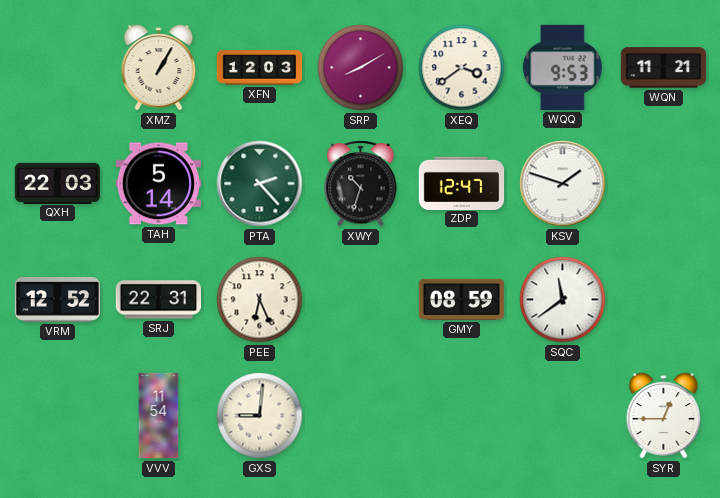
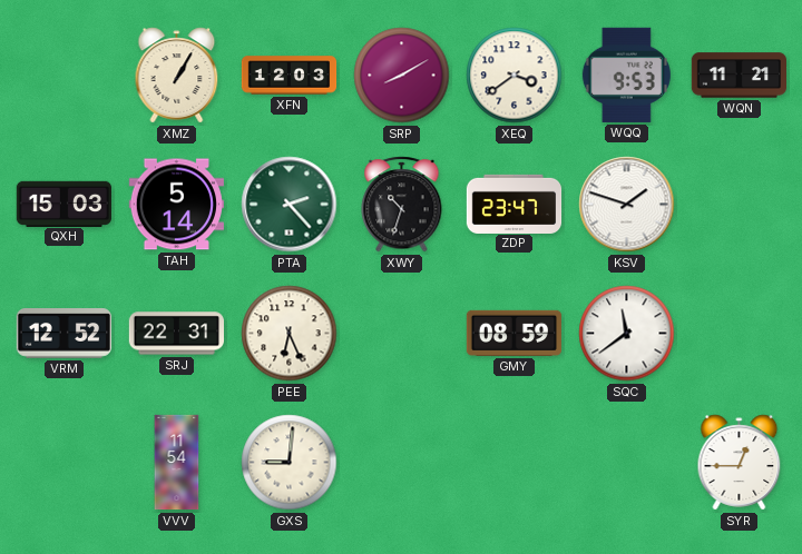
QXH: 22:03 -> 15:03
ZDP: 12:47 -> 23:47
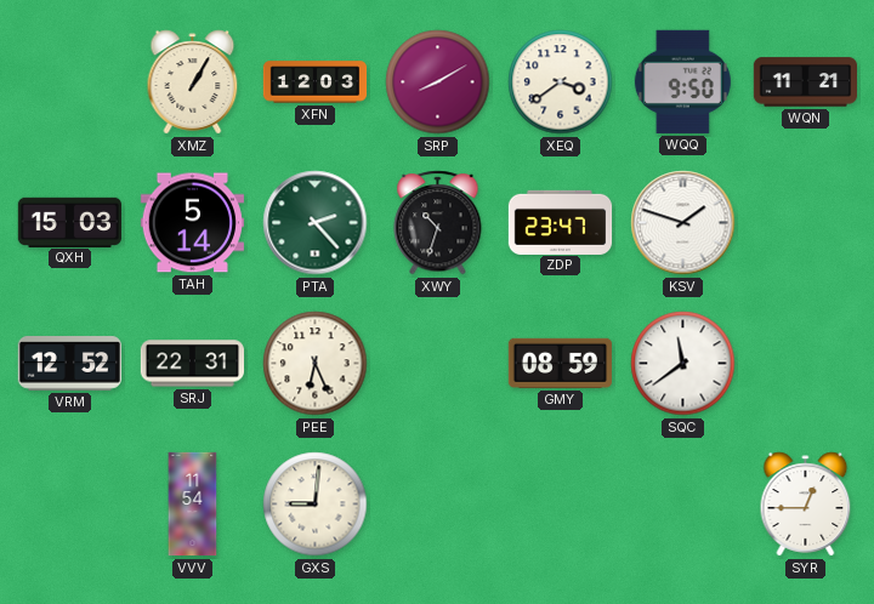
WQQ: 9:53 -> 9:50
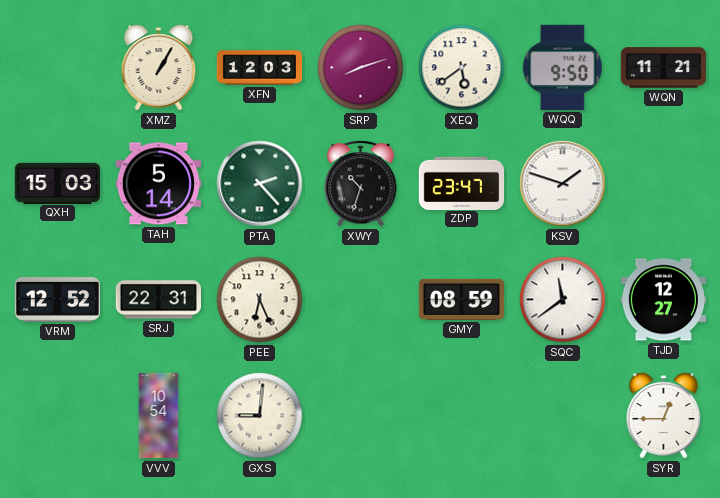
SRP: 8:10 -> 8:12
XEQ: 3:39 -> 5:39
TJD: none -> 12:27
VVV: 11:54 -> 10:54
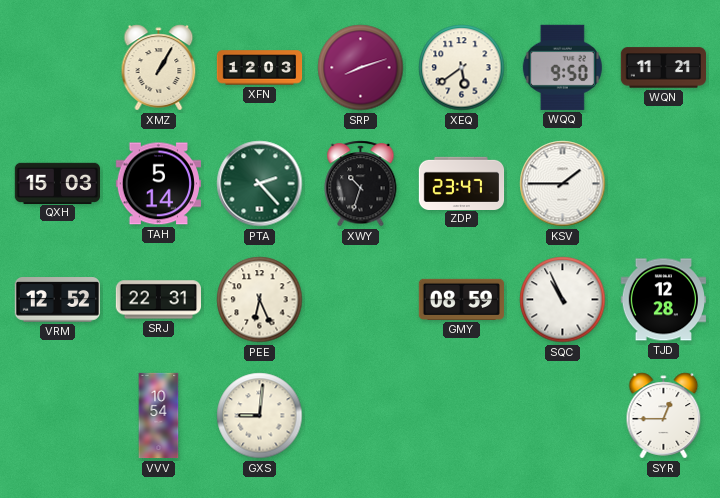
KSV: 1:48 -> 1:45
SQC: 11:39 -> 10:56
TJD: 12:27 -> 12:28
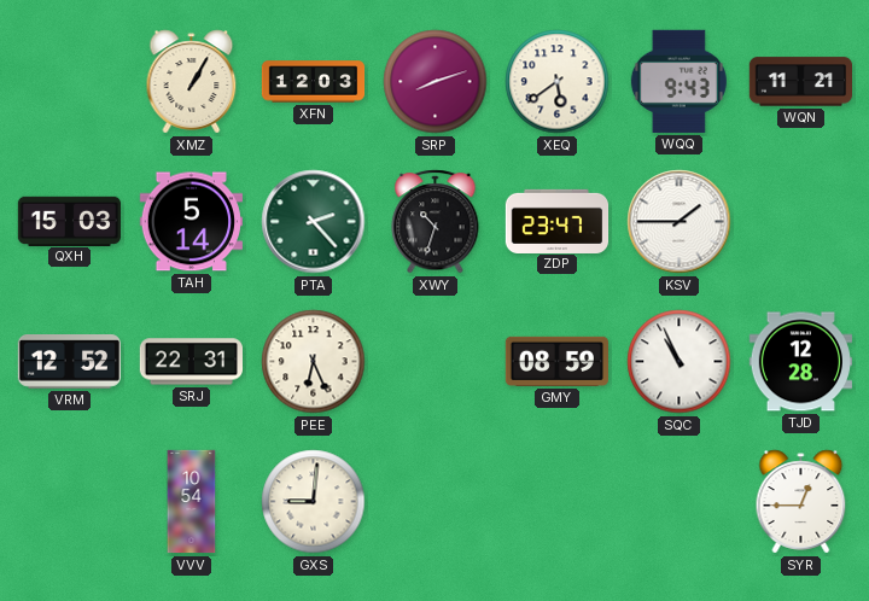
WQQ: 9:50 -> 9:43
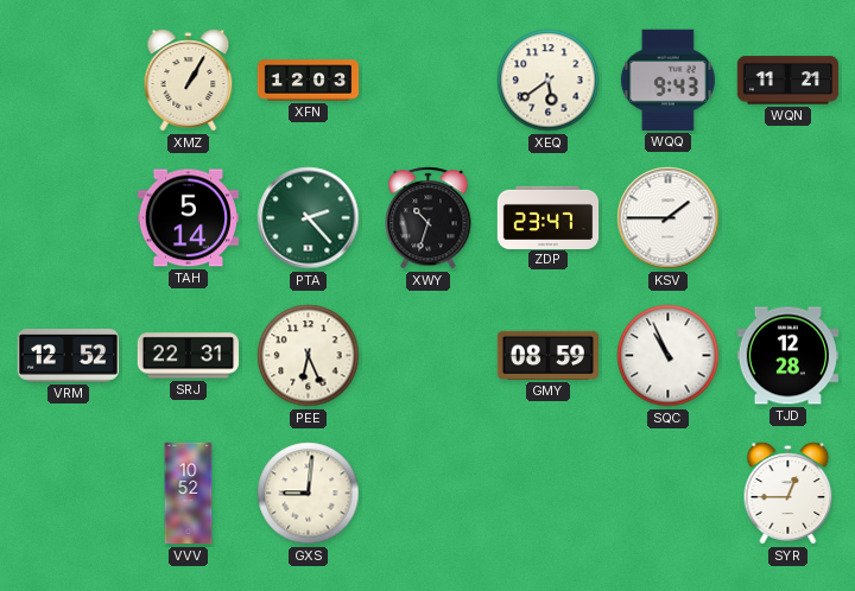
SRP: 8:12 -> none
QXH: 15:03 -> none
VVV: 10:54 -> 10:52
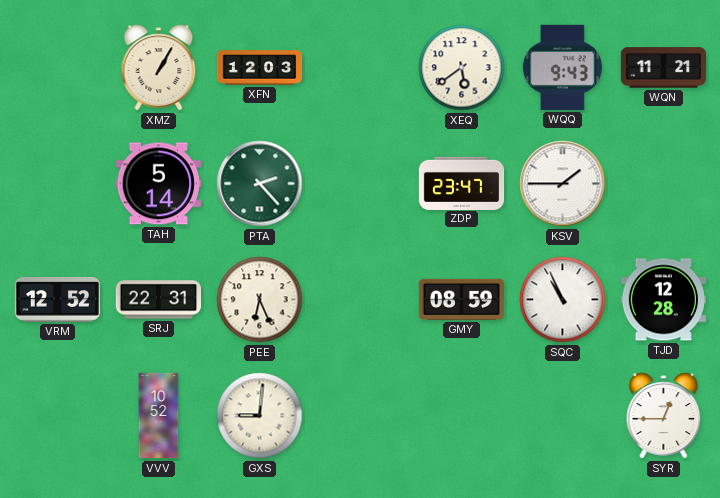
XWY: 10:33 -> none
